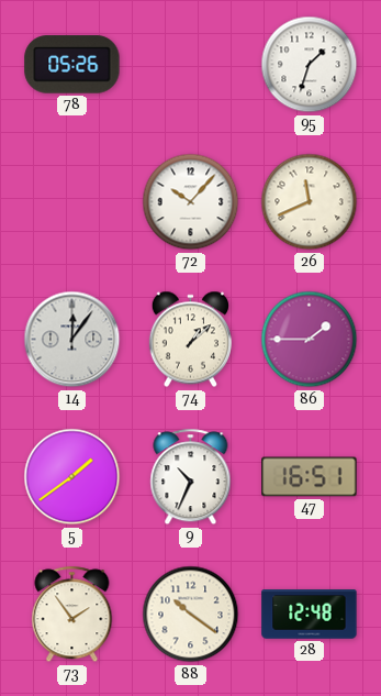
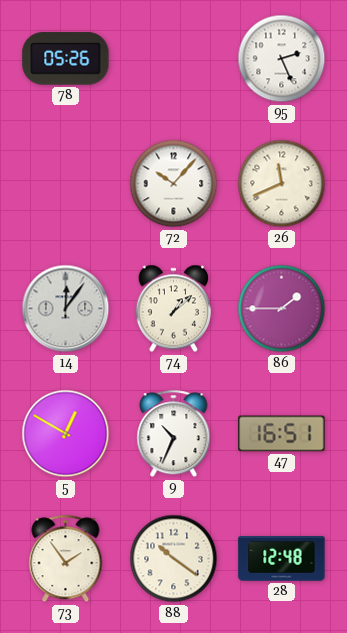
95: 1:33 -> 2:26
5: 1:39 -> 12:50
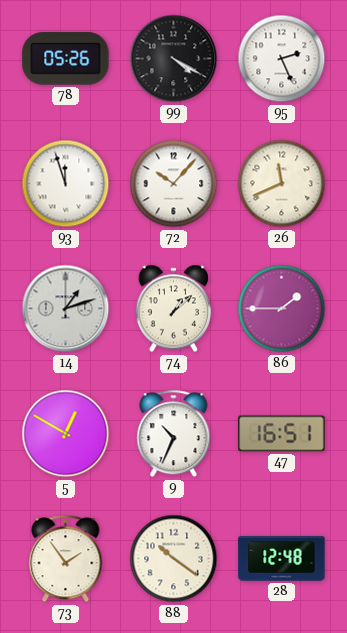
99: none -> 4:20
93: none -> 11:57
14: 12:06 -> 1:12
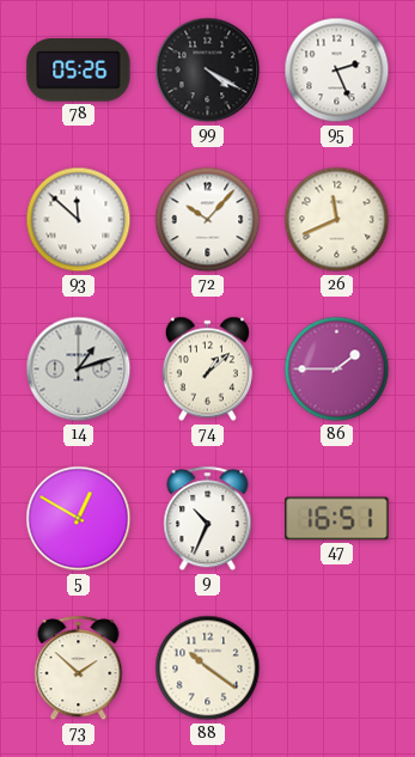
93: 11:57 -> 11:52
73: 1:54 -> 1:52
28: 12:48 -> none
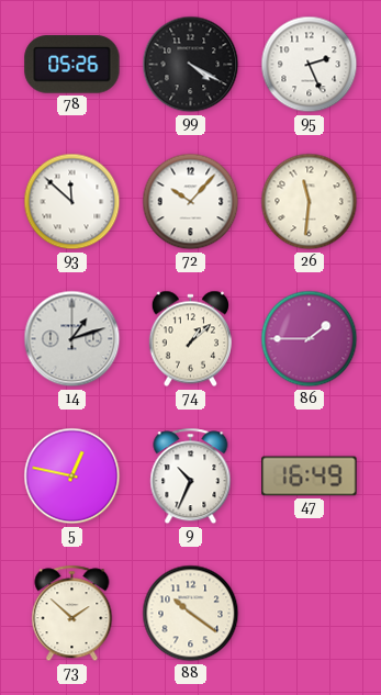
26: 11:41 -> 11:31
5: 12:50 -> 12:47
47: 16:51 -> 16:49
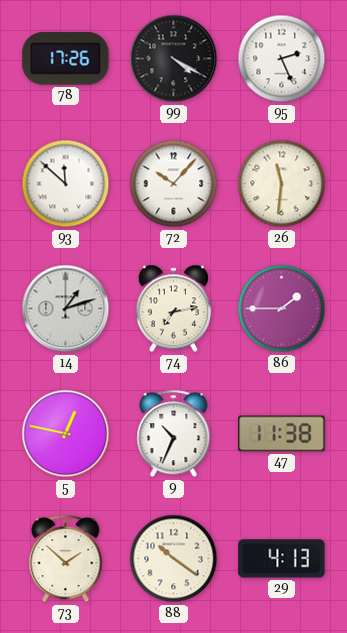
78: 05:26 -> 17:26
74: 1:08 -> 7:13
47: 16:49 -> 11:38
29: none -> 4:13
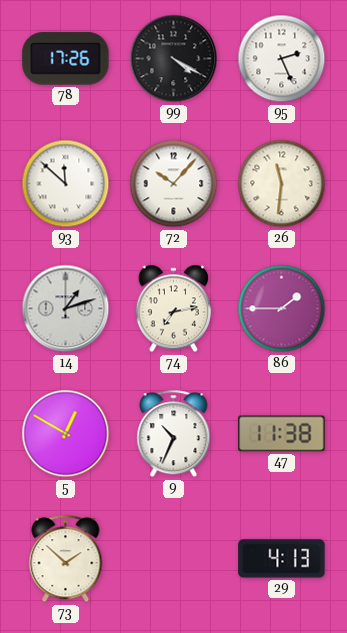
5: 12:47 -> 12:50
88: 10:21 -> none
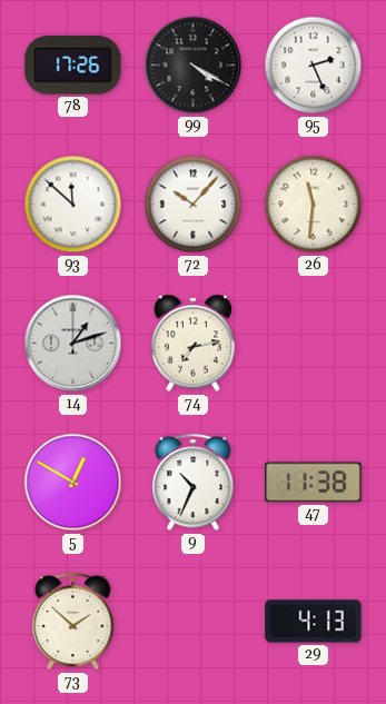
86: 1:45 -> none
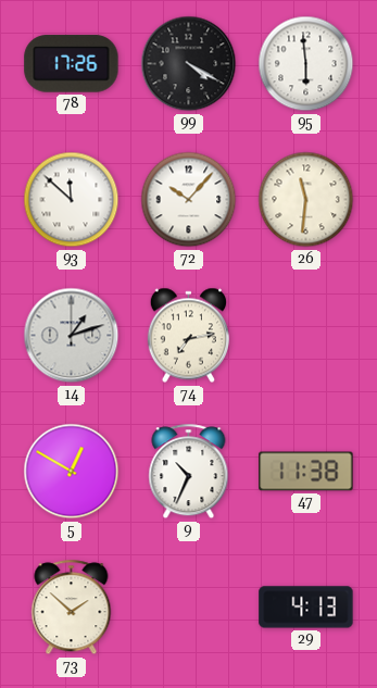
95: 2:26 -> 5:59
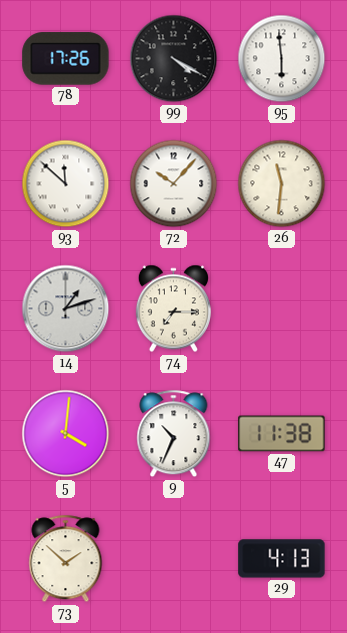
74: 7:13 -> 7:15
5: 12:50 -> 4:01
